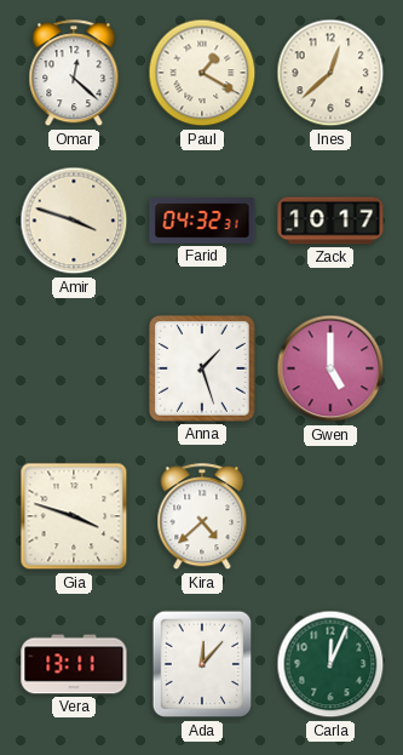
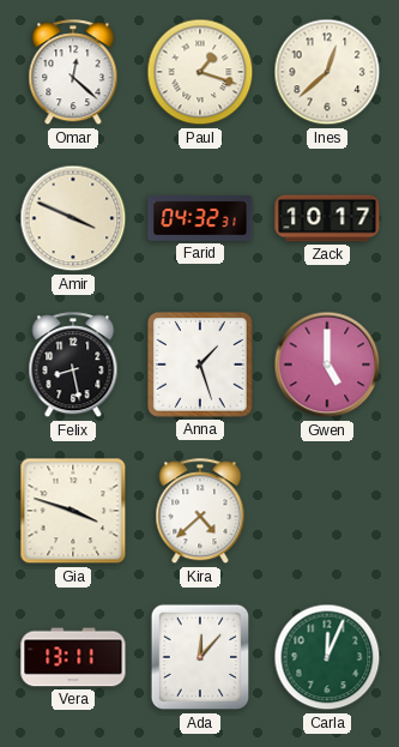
Paul: 1:20 -> 1:18
Amir: 3:48 -> 3:49
Felix: none -> 8:28
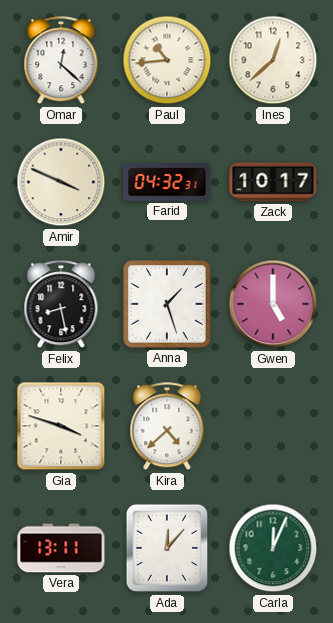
Paul: 1:18 -> 10:44
